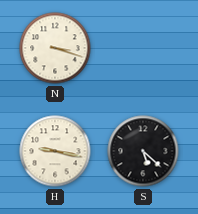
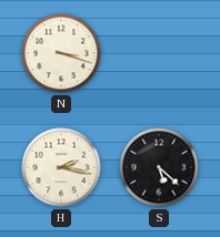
H: 9:17 -> 2:17
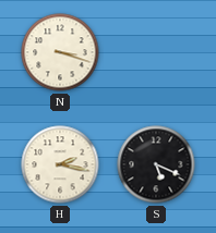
S: 5:22 -> 5:19
